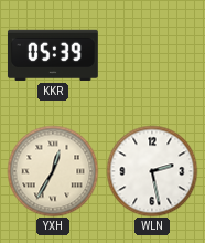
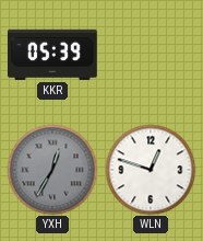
YXH dial: cream -> grey
WLN: 2:28 -> 12:48
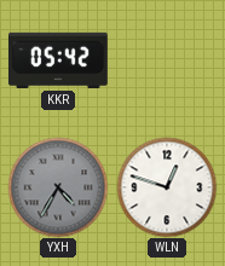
KKR: 05:39 -> 05:42
YXH: 12:35 -> 4:35
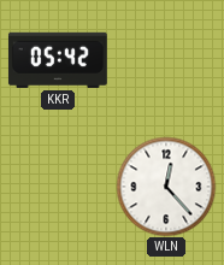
YXH: 4:35 -> none
WLN: 12:48 -> 12:23
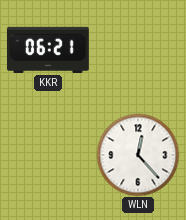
KKR: 05:42 -> 06:21
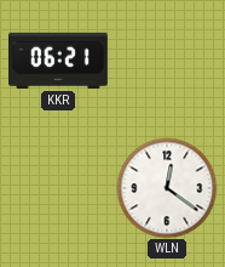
WLN: 12:23 -> 12:21
